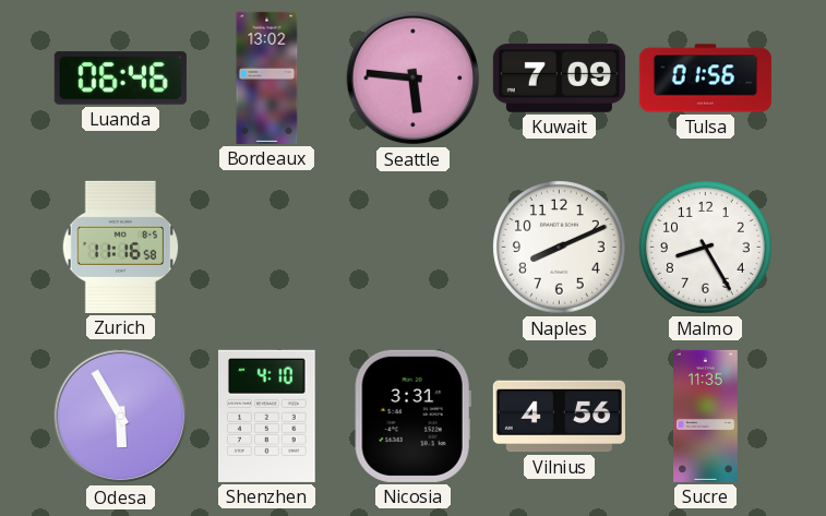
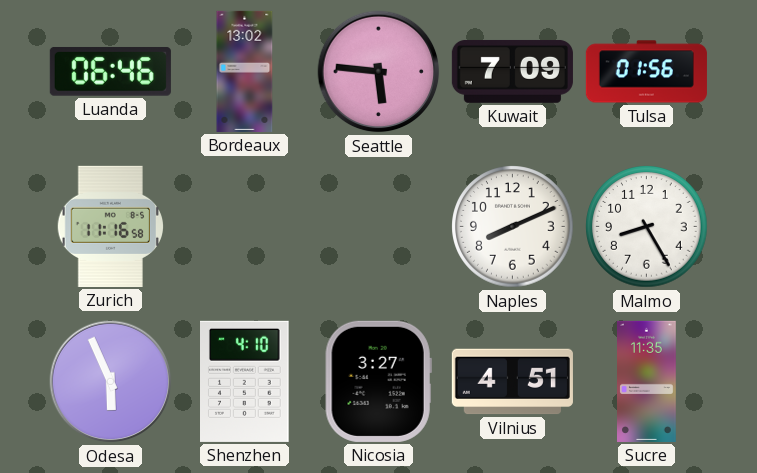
Odesa: 5:55 -> 5:56
Nicosia: 3:31 -> 3:27
Vilnius: 4:56 -> 4:51
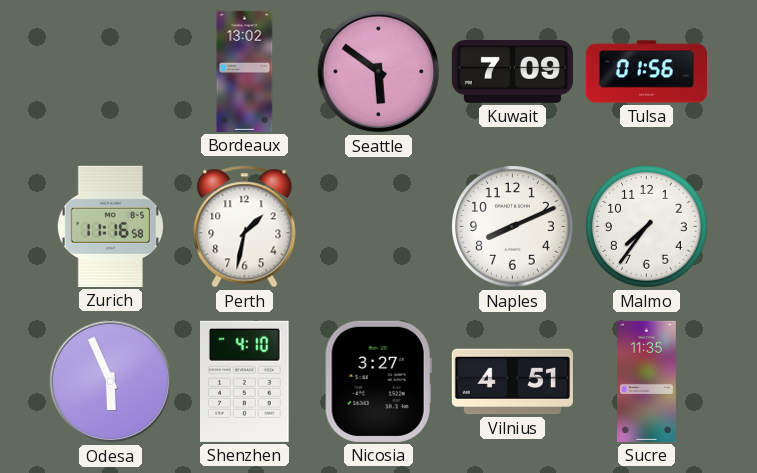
Luanda: 06:46 -> none
Seattle: 5:46 -> 5:51
Perth: none -> 1:32
Malmo: 8:25 -> 7:36
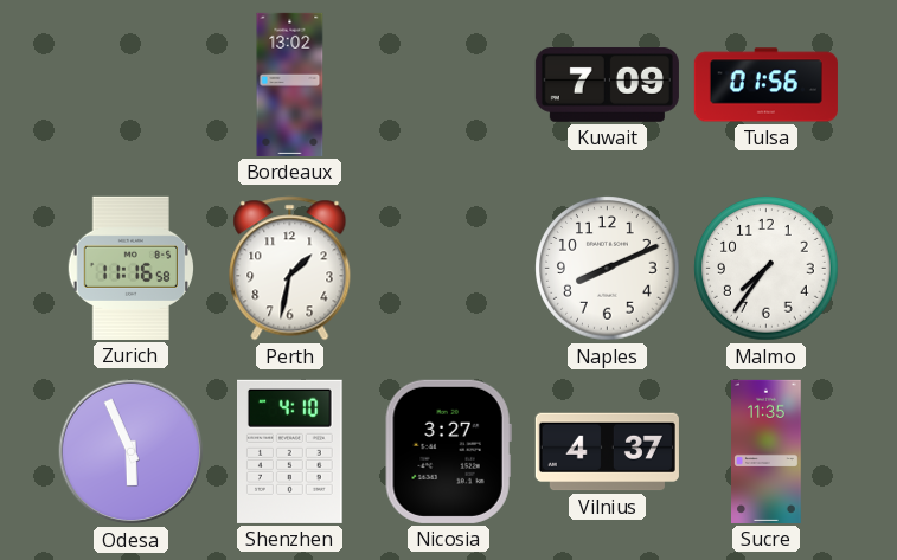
Seattle: 5:51 -> none
Vilnius: 4:51 -> 4:37
